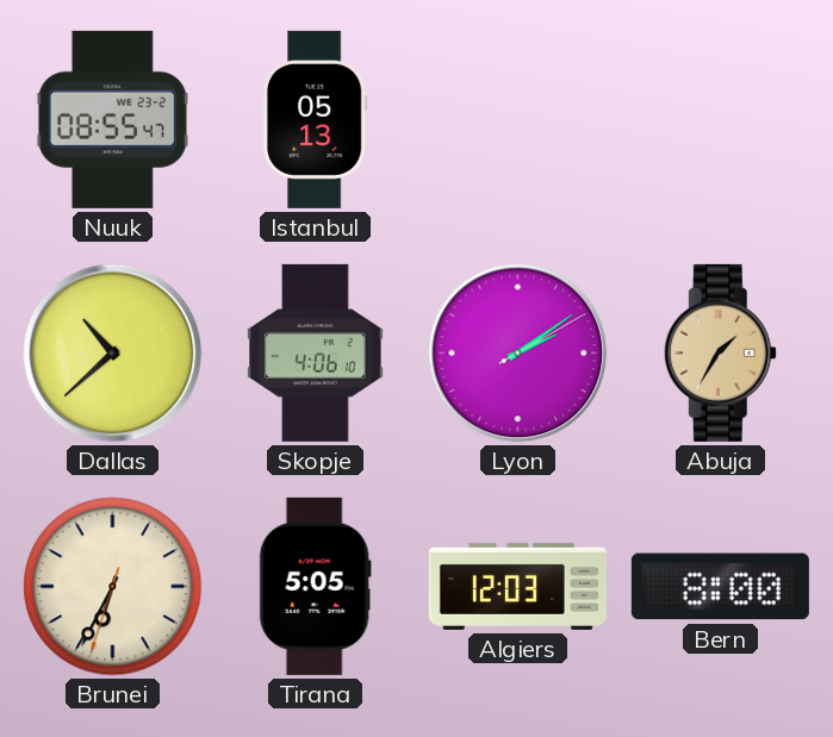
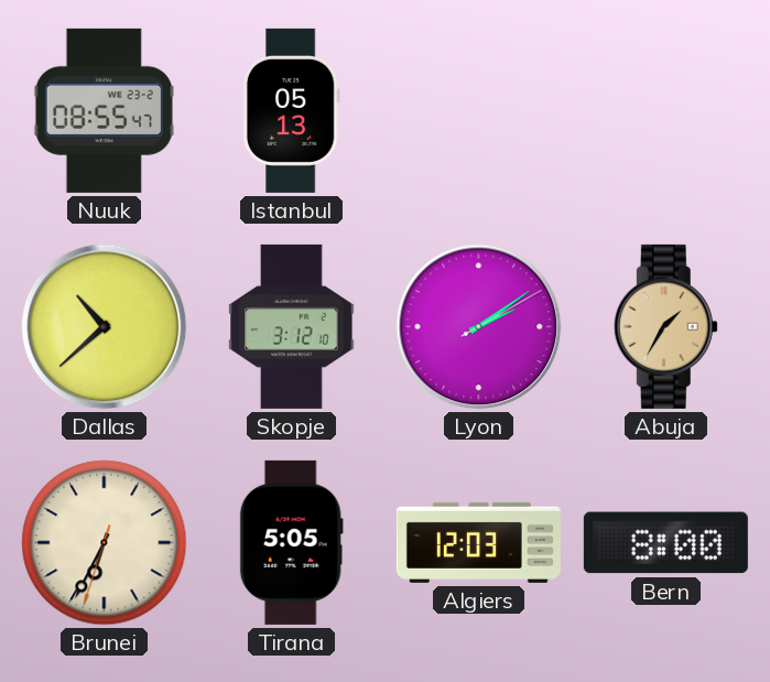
Skopje: 4:06 -> 3:12
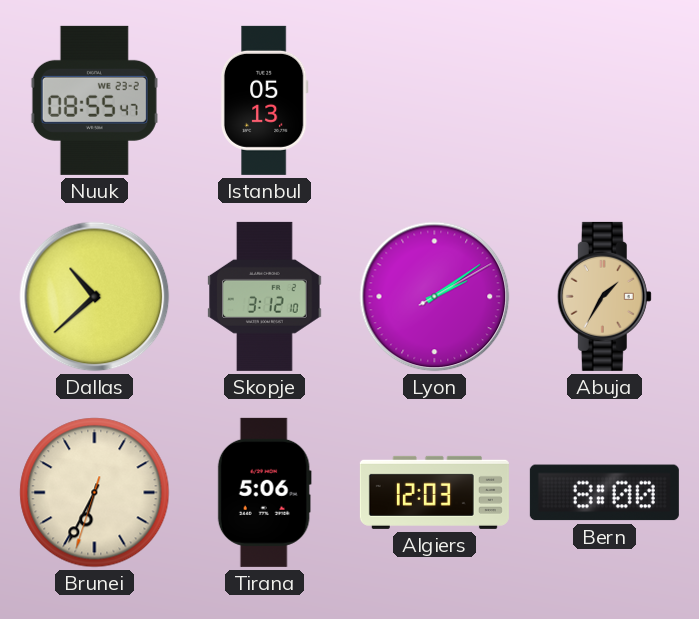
Tirana: 5:05 -> 5:06
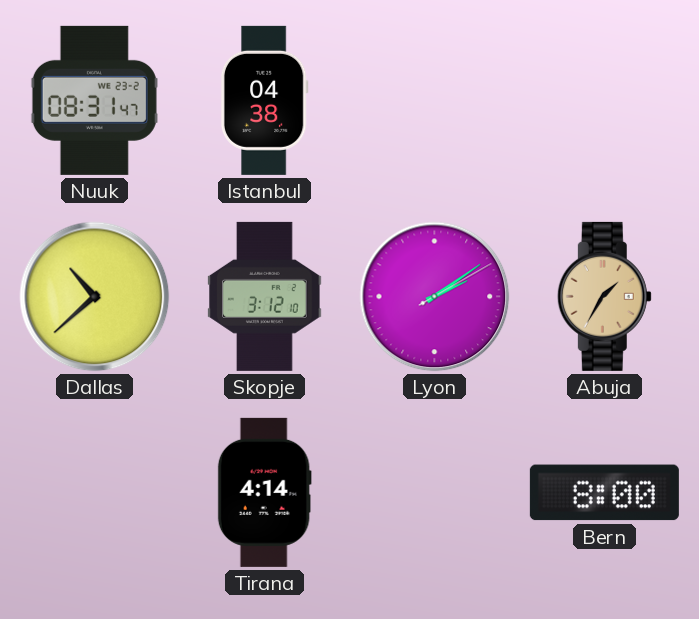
Nuuk: 08:55 -> 08:31
Istanbul: 05:13 -> 04:38
Brunei: 6:34 -> none
Tirana: 5:06 -> 4:14
Algiers: 12:03 -> none
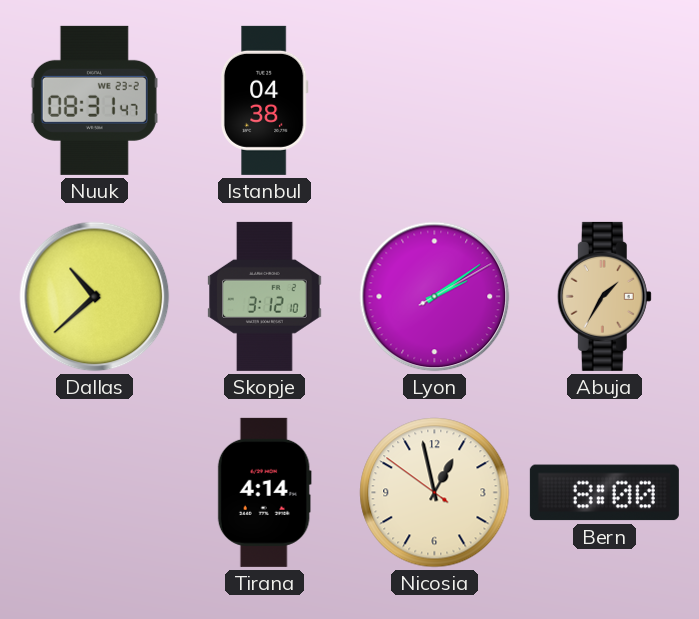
Nicosia: none -> 12:57
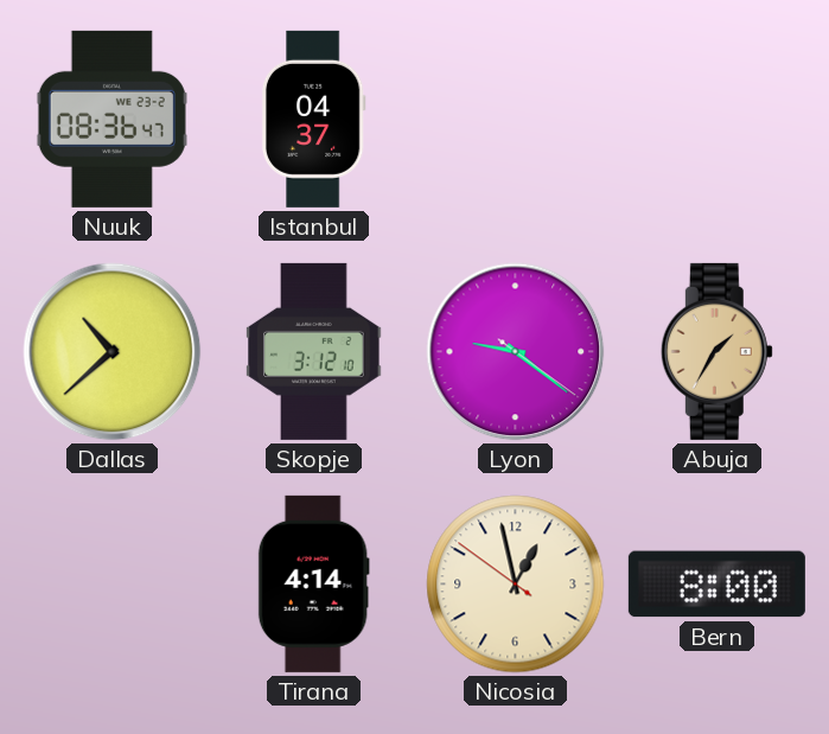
Nuuk: 08:31 -> 08:36
Istanbul: 04:38 -> 04:37
Lyon: 2:09 -> 9:21
